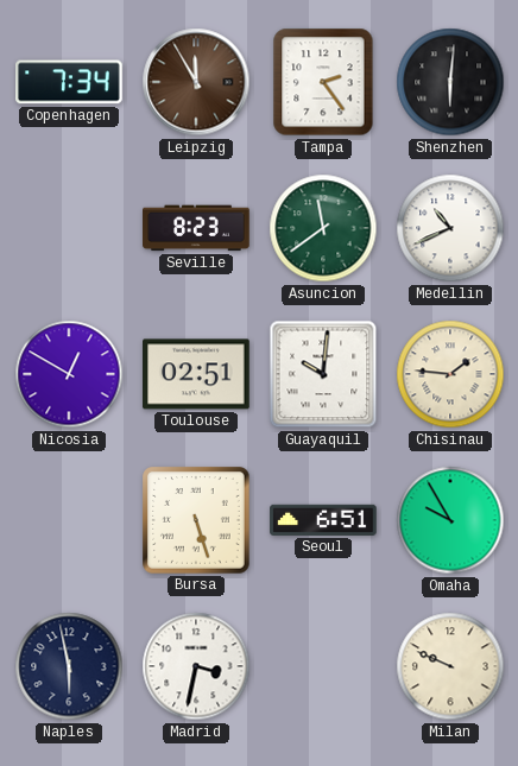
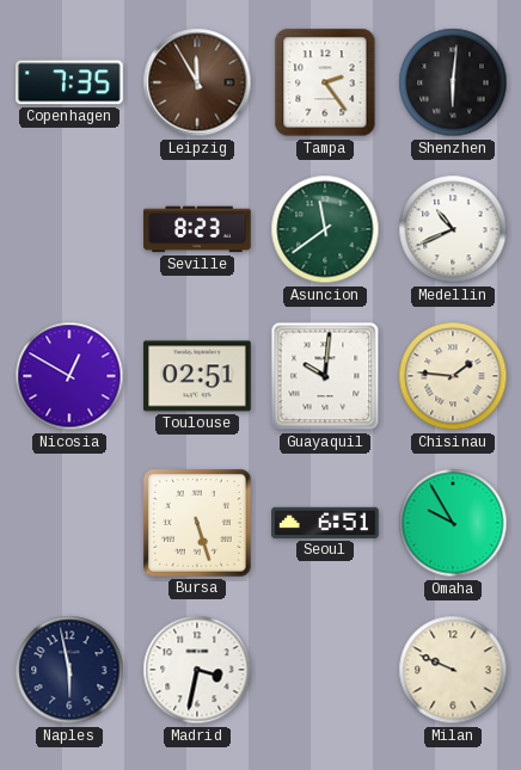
Copenhagen: 7:34 -> 7:35
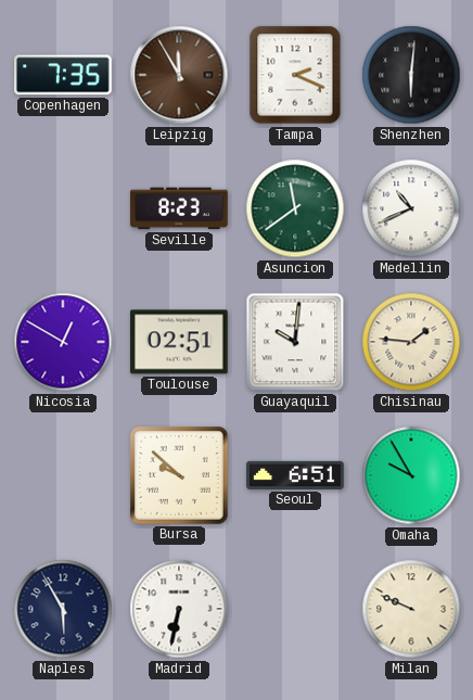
Tampa: 2:24 -> 2:19
Bursa: 5:27 -> 9:52
Naples: 5:58 -> 5:55
Madrid: 3:32 -> 6:32
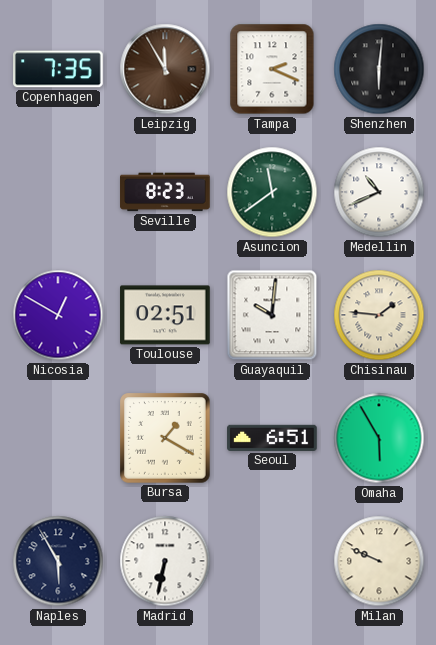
Bursa: 9:52 -> 1:20
Omaha: 9:55 -> 5:55
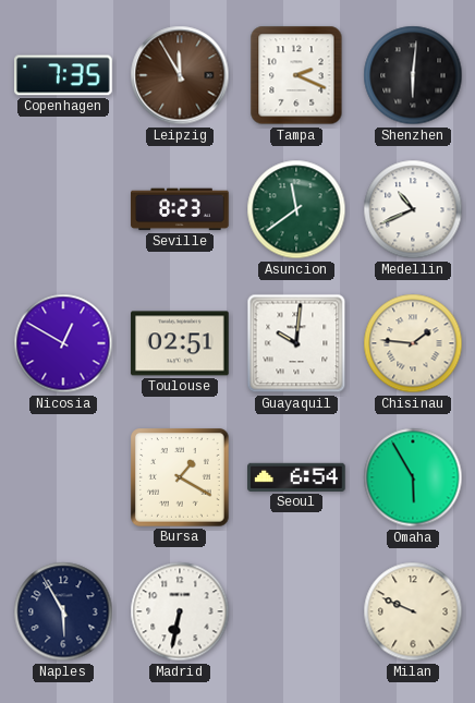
Seoul: 6:51 -> 6:54
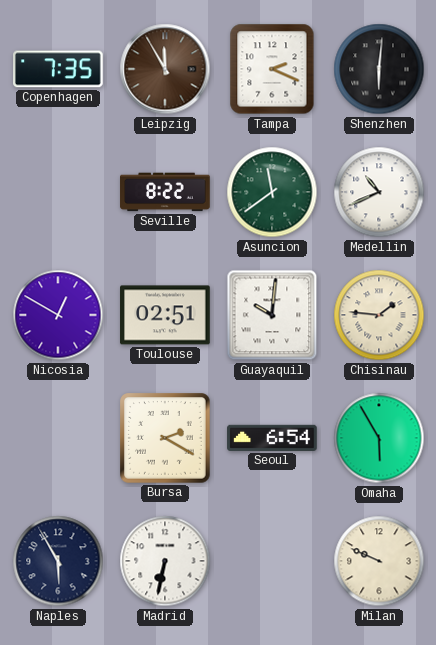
Seville: 8:23 -> 8:22
Bursa: 1:20 -> 2:20
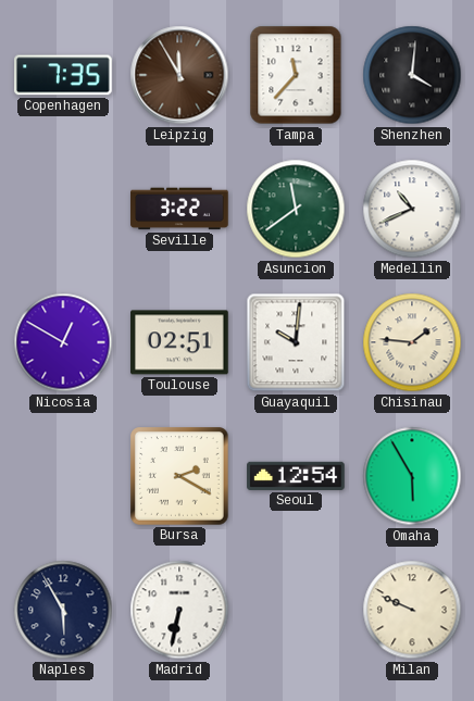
Tampa: 2:19 -> 11:37
Shenzhen: 6:01 -> 4:01
Seville: 8:22 -> 3:22
Seoul: 6:54 -> 12:54
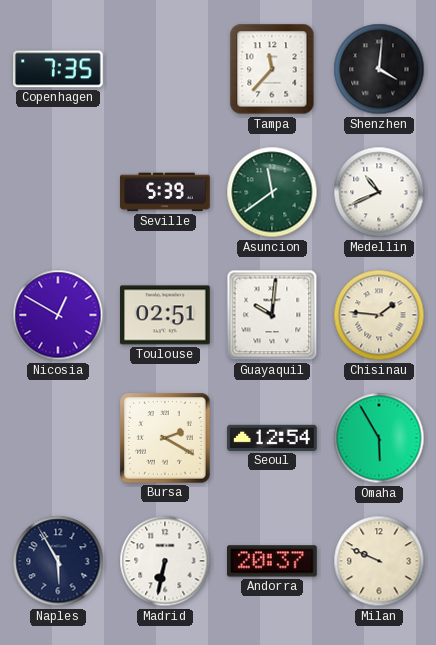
Leipzig: 11:55 -> none
Seville: 3:22 -> 5:39
Andorra: none -> 20:37
